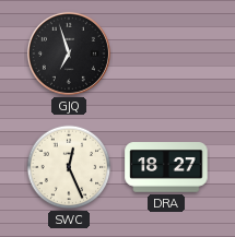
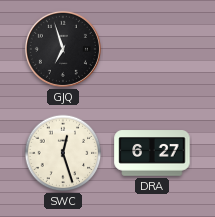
SWC: 12:26 -> 12:27
DRA: 18:27 -> 6:27
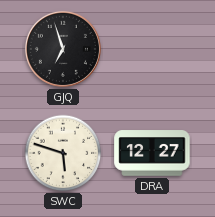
SWC: 12:27 -> 5:48
DRA: 6:27 -> 12:27
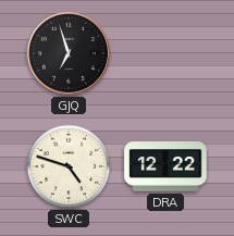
SWC: 5:48 -> 4:48
DRA: 12:27 -> 12:22
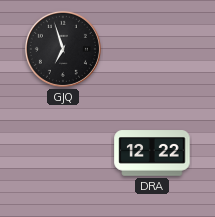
SWC: 4:48 -> none
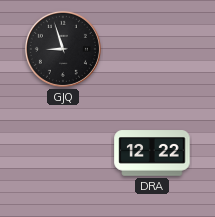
GJQ: 6:57 -> 8:57
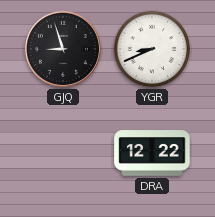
YGR: none -> 8:41
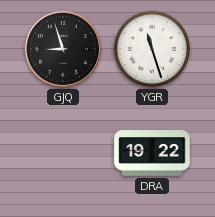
YGR: 8:41 -> 11:27
DRA: 12:22 -> 19:22
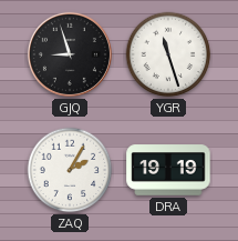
ZAQ: none -> 2:05
DRA: 19:22 -> 19:19
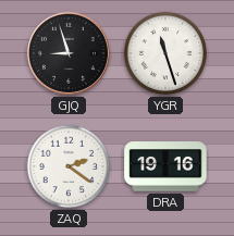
ZAQ: 2:05 -> 2:21
DRA: 19:19 -> 19:16
